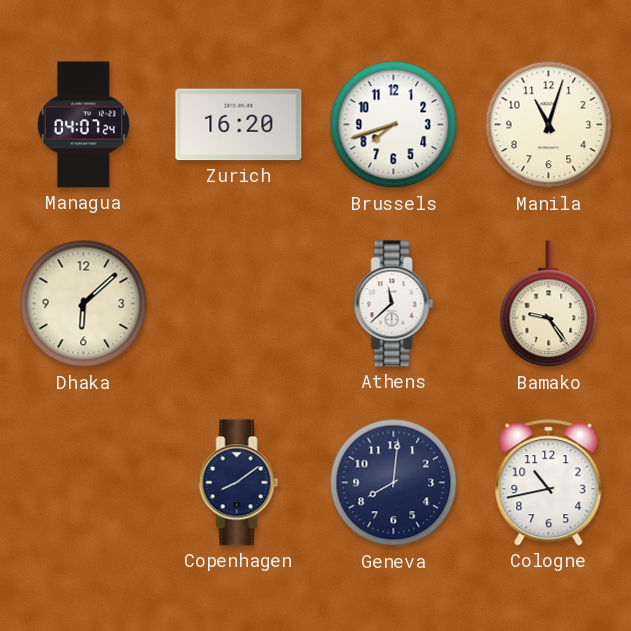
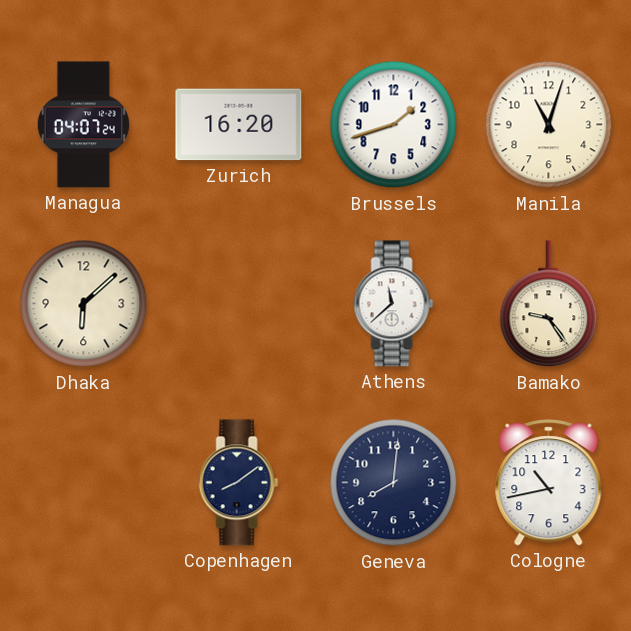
Brussels: 7:42 -> 1:42
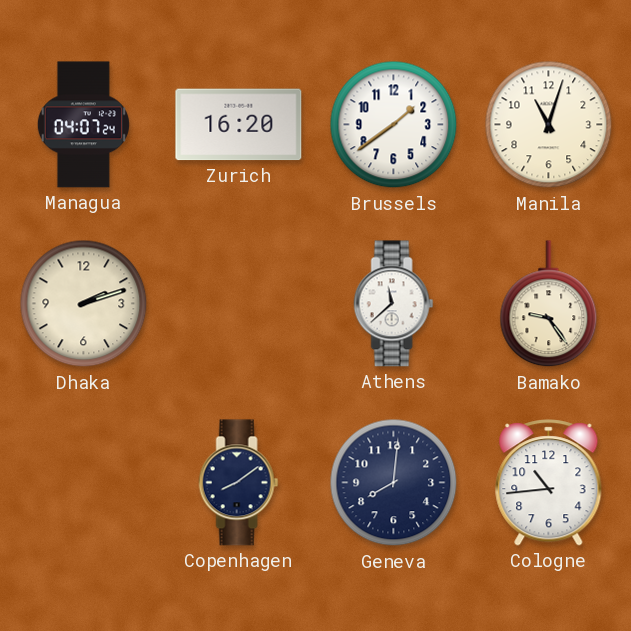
Brussels: 1:42 -> 1:39
Dhaka: 6:08 -> 2:12
Cologne: 10:43 -> 10:44
